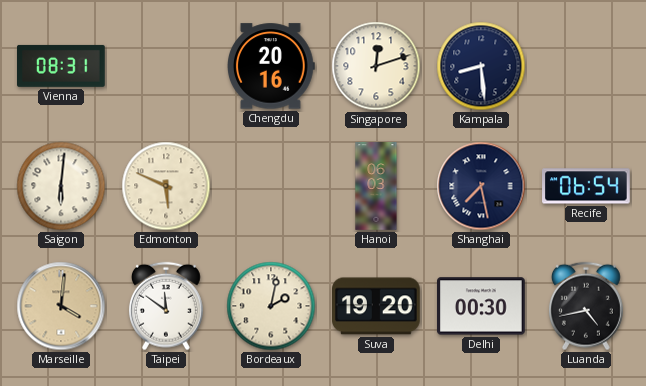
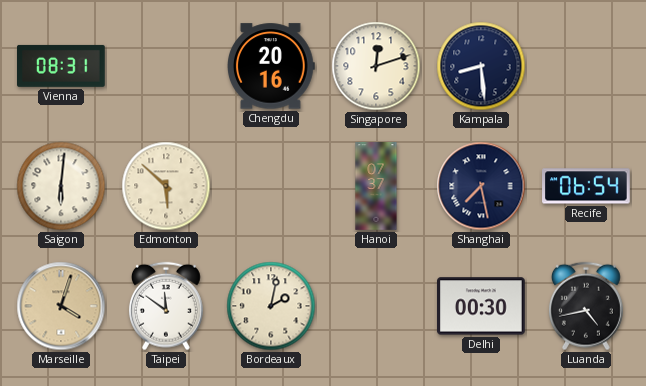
Edmonton: 5:49 -> 5:52
Hanoi: 06:03 -> 07:37
Marseille: 4:01 -> 4:03
Suva: 19:20 -> none
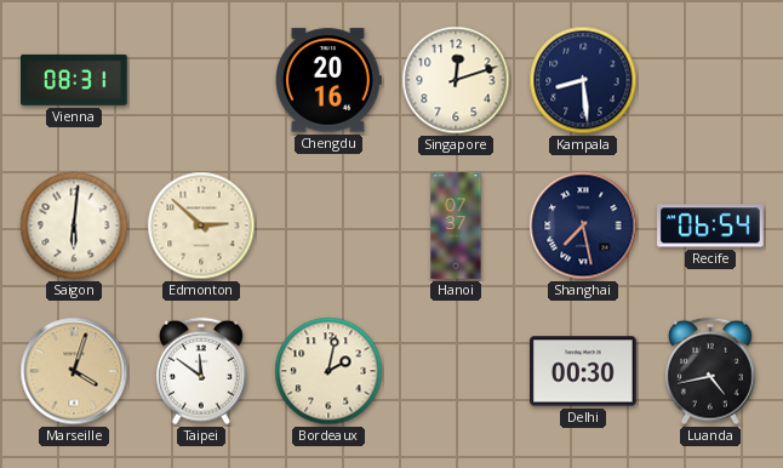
Edmonton: 5:52 -> 2:52
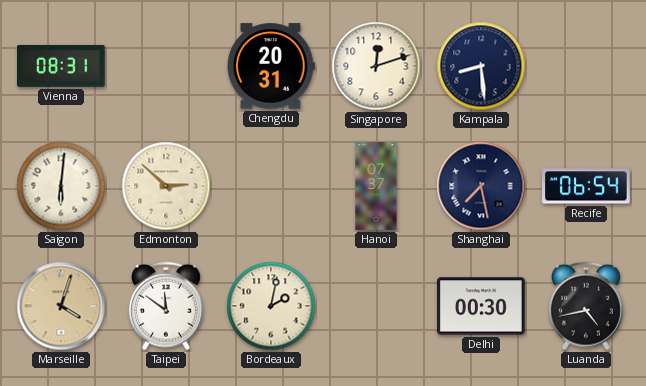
Chengdu: 20:16 -> 20:31
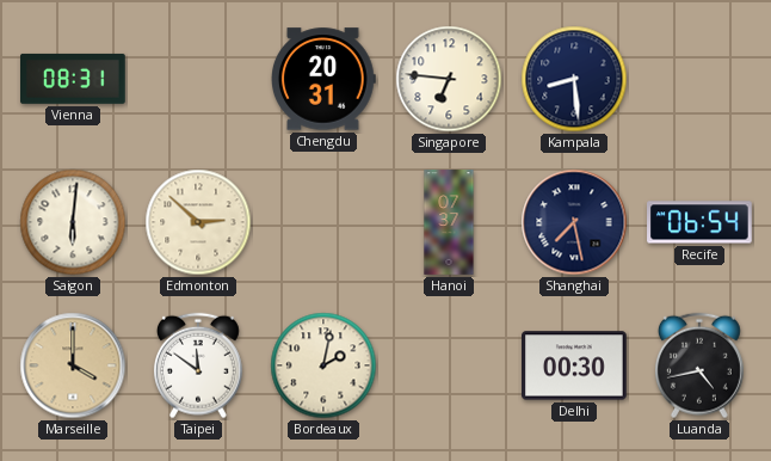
Singapore: 12:12 -> 6:46
Marseille: 4:03 -> 4:00
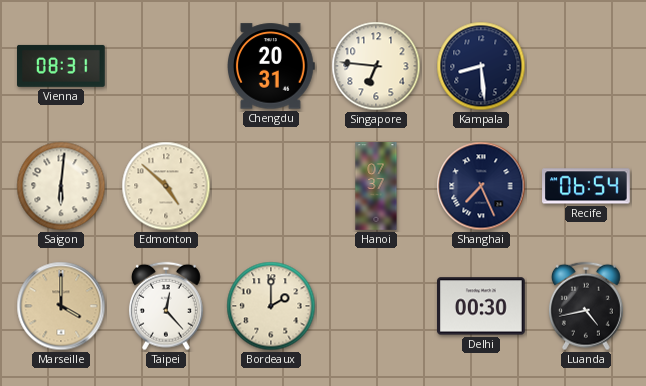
Edmonton: 2:52 -> 4:52
Shanghai: 7:28 -> 7:26
Taipei: 11:51 -> 12:23
Bordeaux: 2:02 -> 2:00
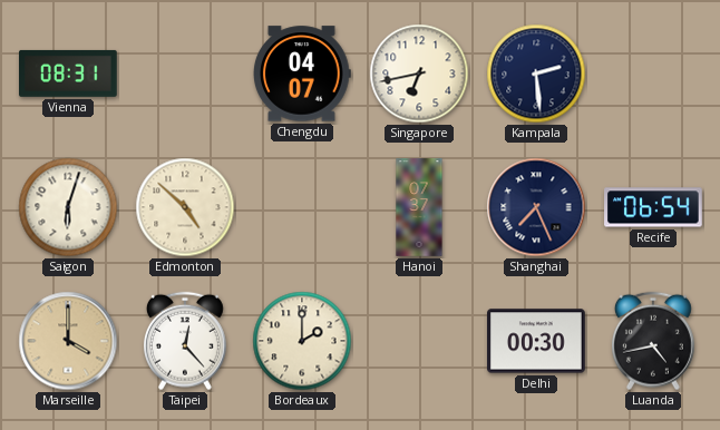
Chengdu: 20:31 -> 04:07
Singapore: 6:46 -> 6:43
Kampala: 8:29 -> 2:29
Saigon: 6:01 -> 6:03
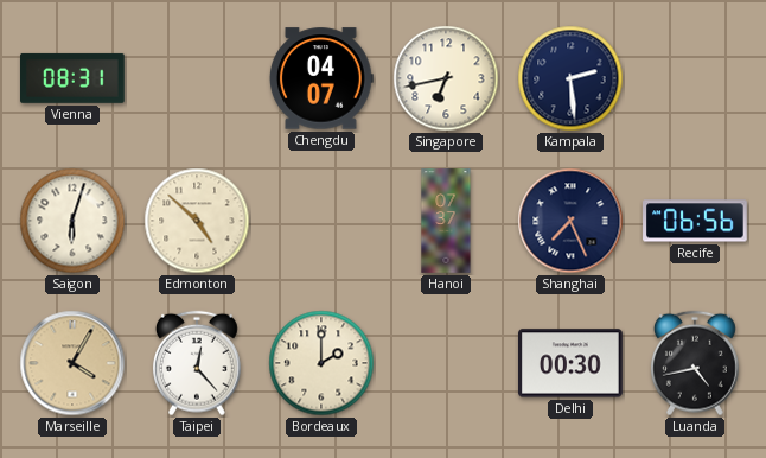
Recife: 06:54 -> 06:56
Marseille: 4:00 -> 4:05
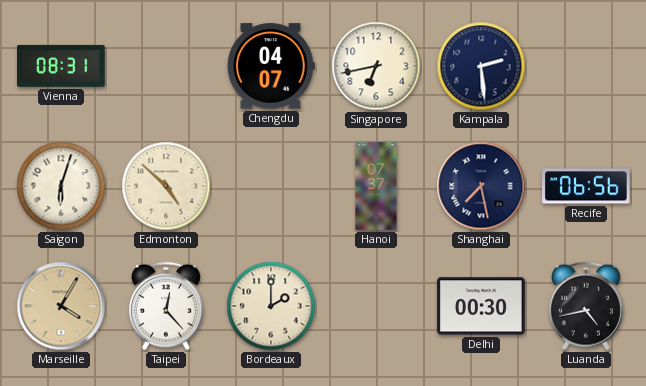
Shanghai: 7:26 -> 7:28
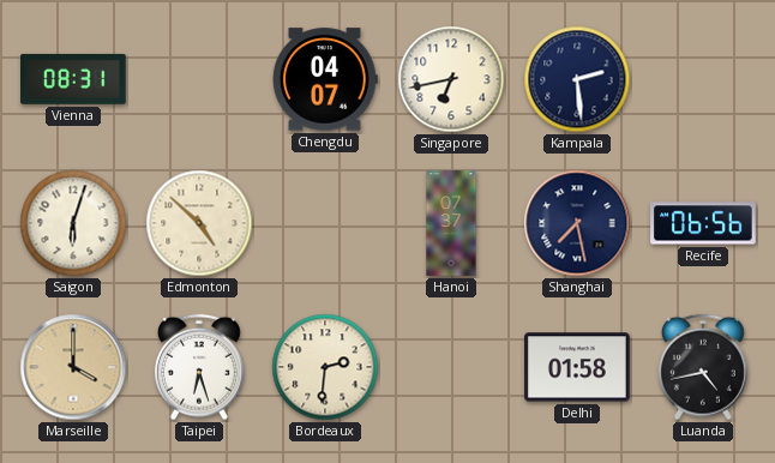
Marseille: 4:05 -> 4:00
Taipei: 12:23 -> 6:27
Bordeaux: 2:00 -> 2:31
Delhi: 00:30 -> 01:58
